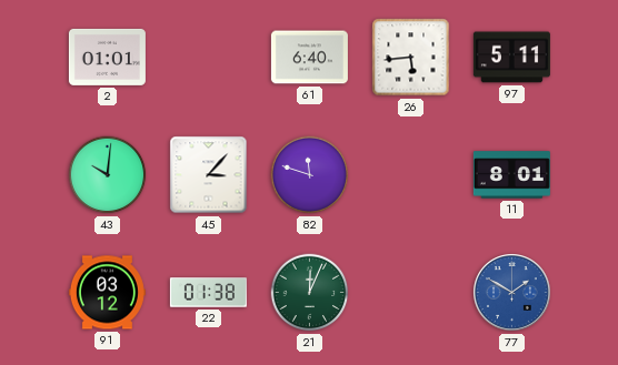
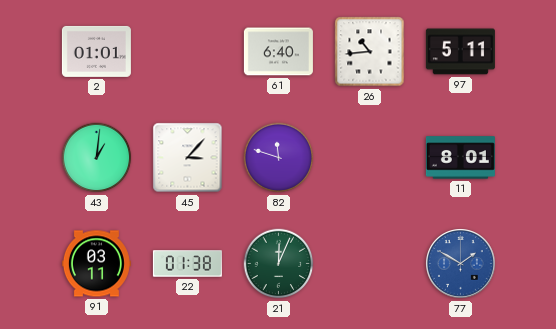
26: 5:44 -> 10:44
43: 10:01 -> 1:01
91: 03:12 -> 03:11
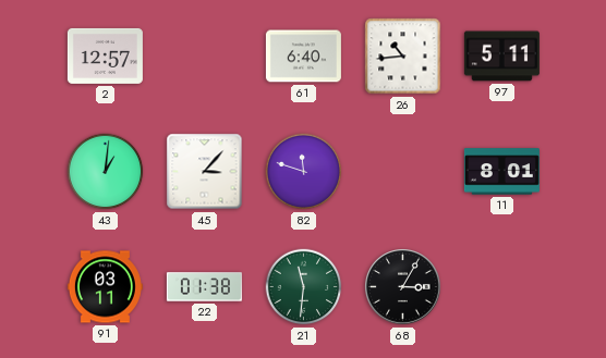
2: 01:01 -> 12:57
21: 12:04 -> 11:31
68: none -> 3:05
77: 1:50 -> none
